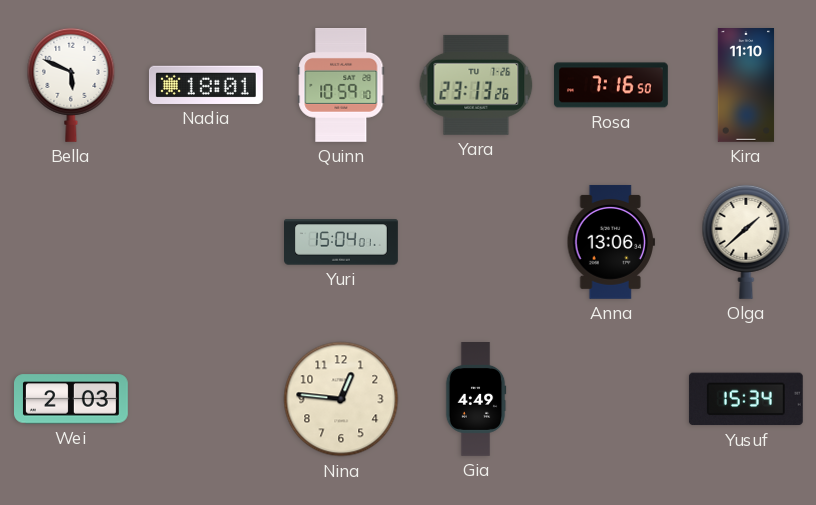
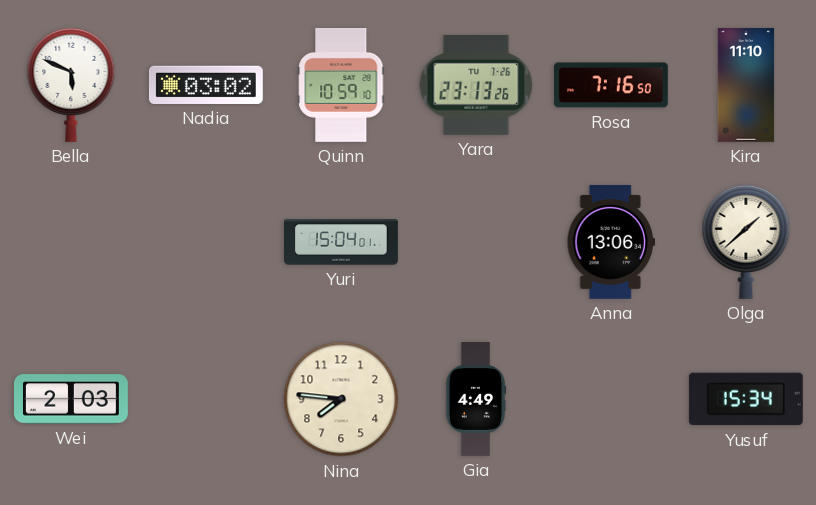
Nadia: 18:01 -> 03:02
Nina: 12:46 -> 7:46
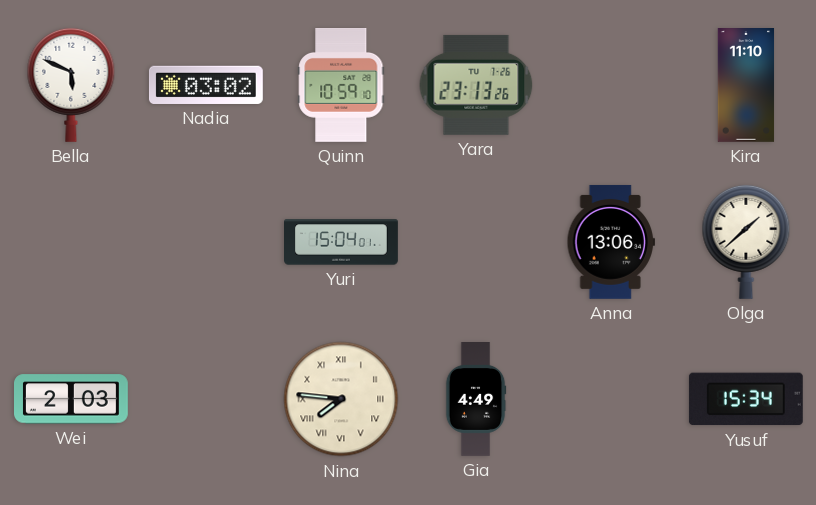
Rosa: 7:16 -> none
Nina numerals: Arabic -> Roman
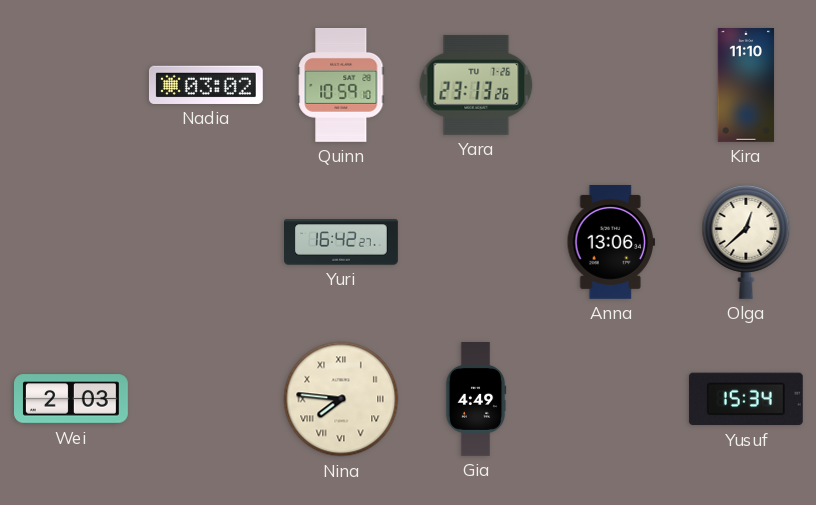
Bella: 5:49 -> none
Yuri: 15:04 -> 16:42
Olga: 1:38 -> 12:38
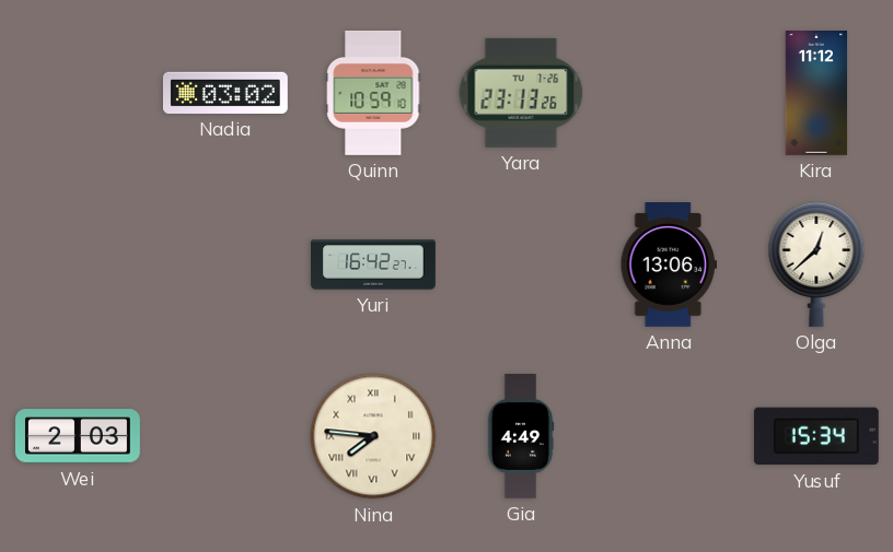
Kira: 11:10 -> 11:12
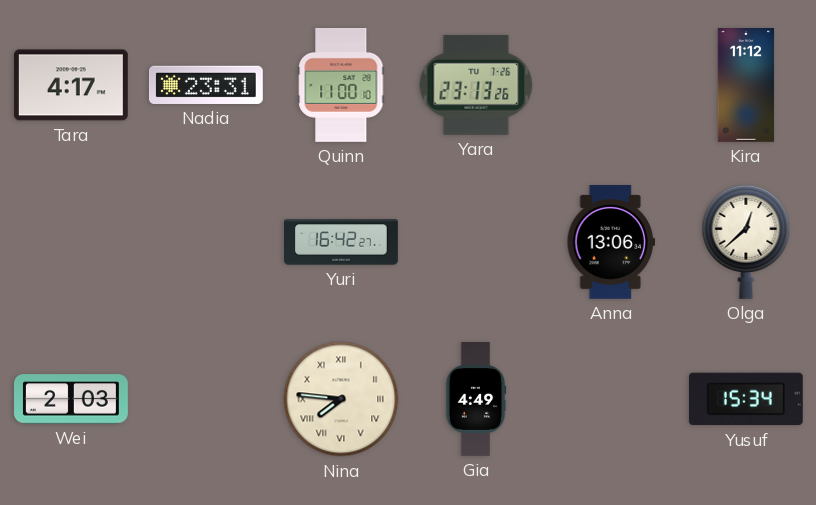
Tara: none -> 4:17
Nadia: 03:02 -> 23:31
Quinn: 10:59 -> 11:00
